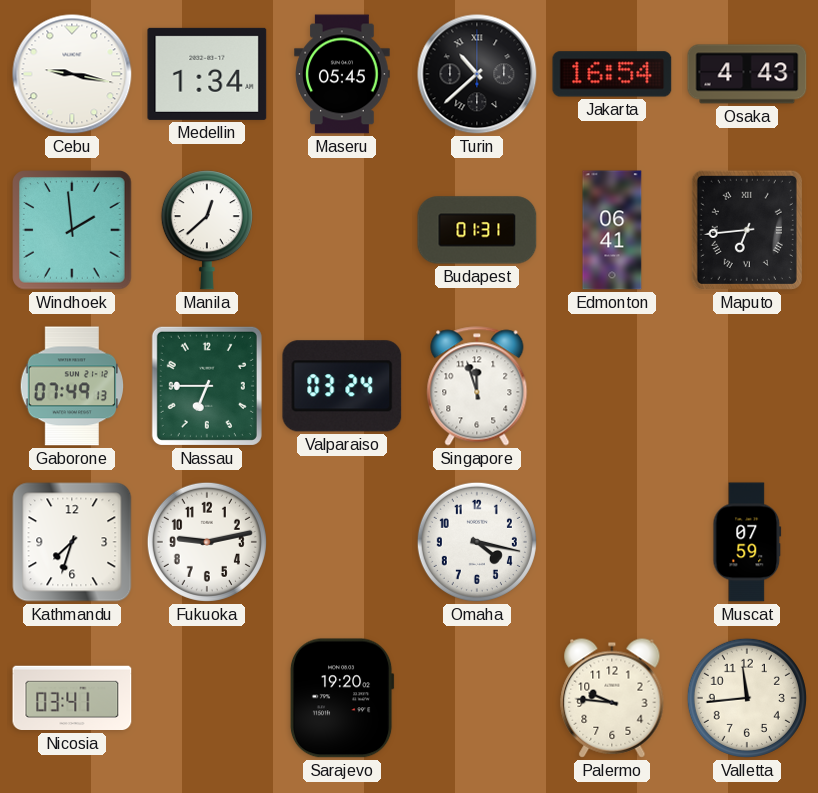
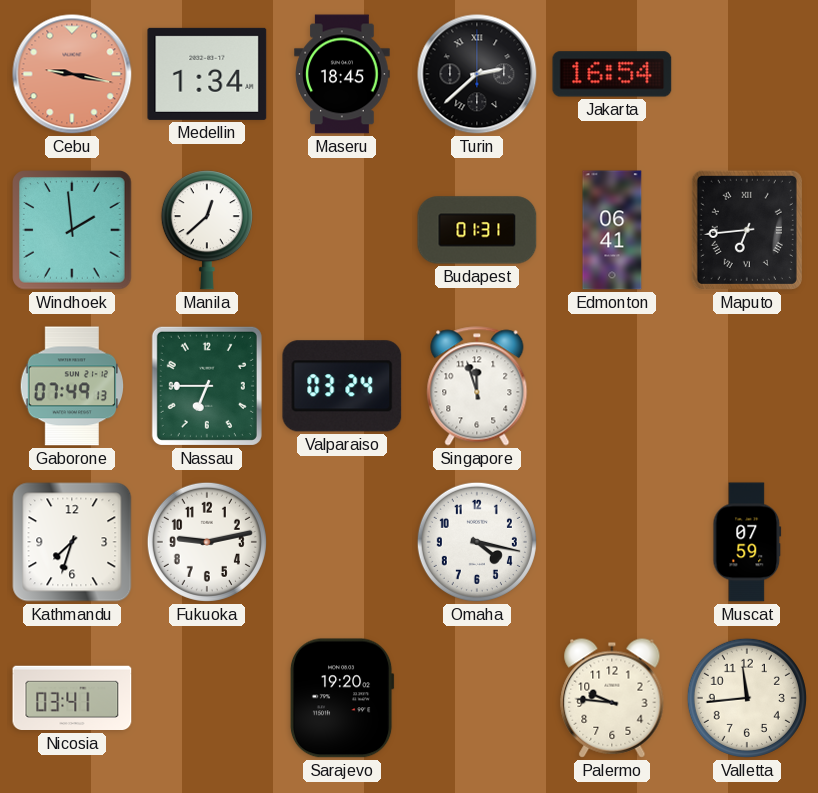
Cebu dial: white -> salmon
Maseru: 05:45 -> 18:45
Turin: 10:38 -> 2:38
Osaka: 4:43 -> none
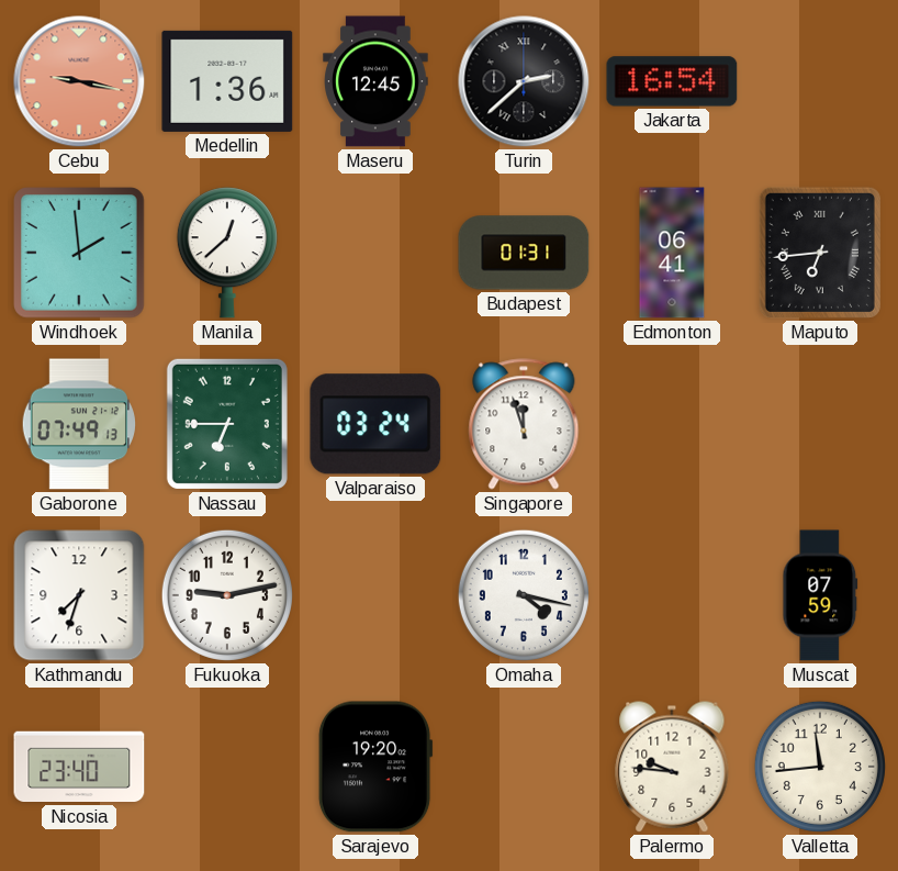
Medellin: 1:34 -> 1:36
Maseru: 18:45 -> 12:45
Nicosia: 03:41 -> 23:40
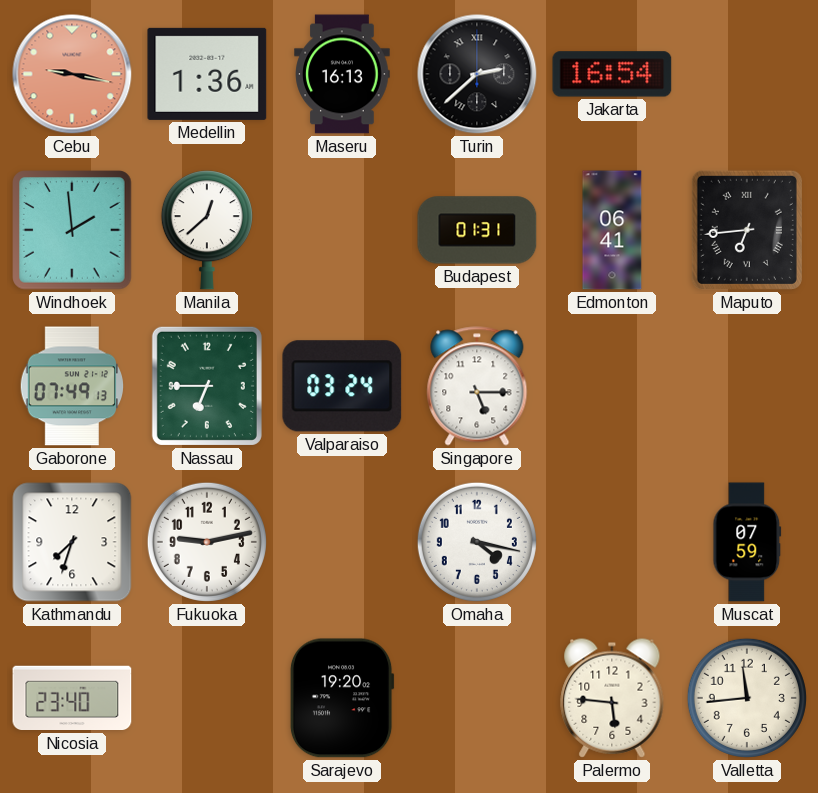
Maseru: 12:45 -> 16:13
Singapore: 11:57 -> 5:15
Palermo: 9:46 -> 5:46
